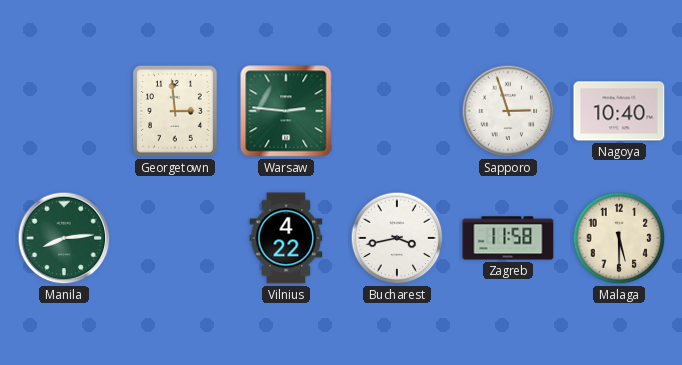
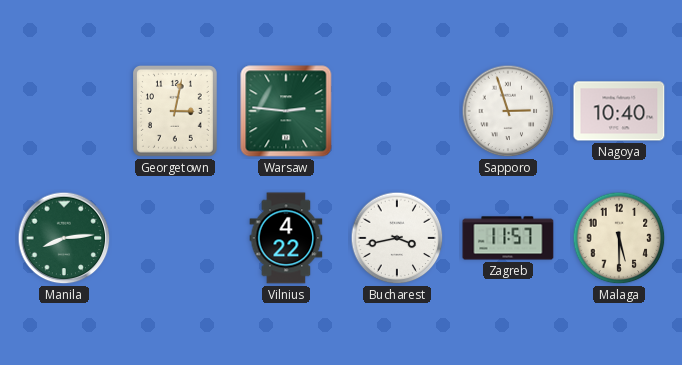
Georgetown: 2:59 -> 3:02
Zagreb: 11:58 -> 11:57
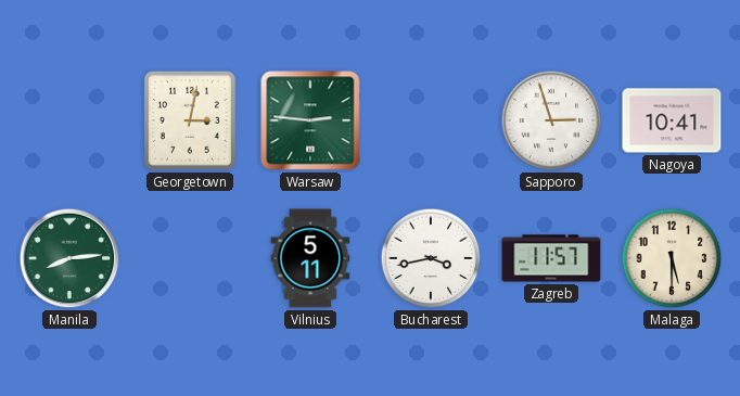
Nagoya: 10:40 -> 10:41
Vilnius: 4:22 -> 5:11
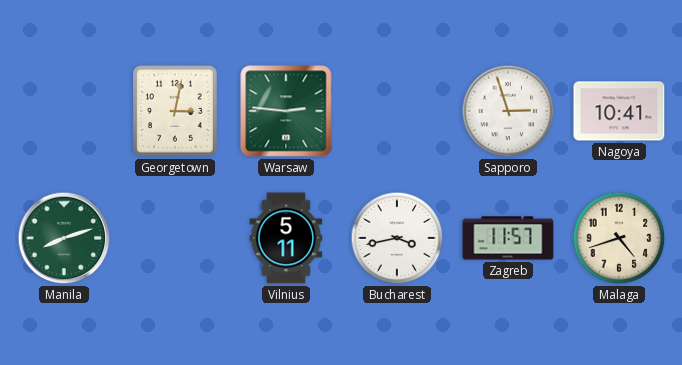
Manila: 8:14 -> 8:12
Malaga: 5:30 -> 4:42
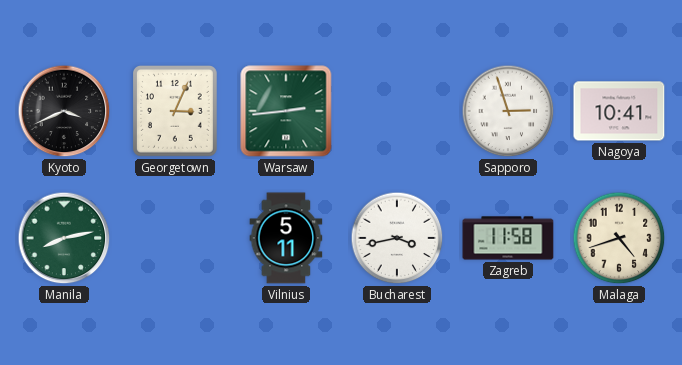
Kyoto: none -> 3:41
Georgetown: 3:02 -> 3:04
Warsaw: 2:46 -> 2:44
Manila: 8:12 -> 8:13
Zagreb: 11:57 -> 11:58
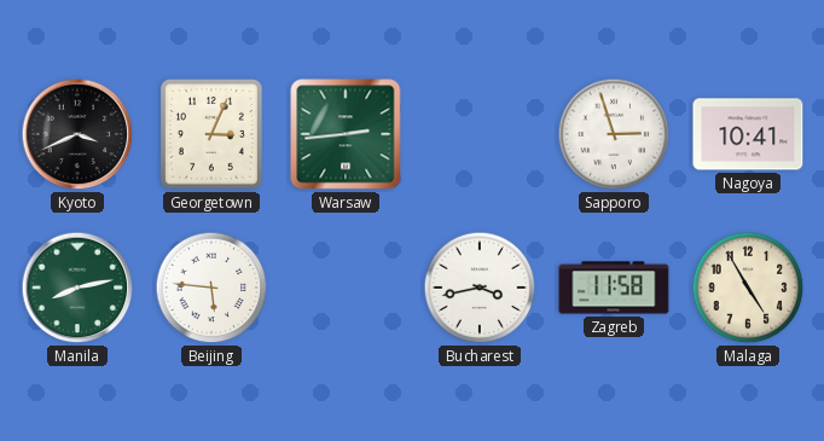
Beijing: none -> 5:46
Vilnius: 5:11 -> none
Malaga: 4:42 -> 4:55
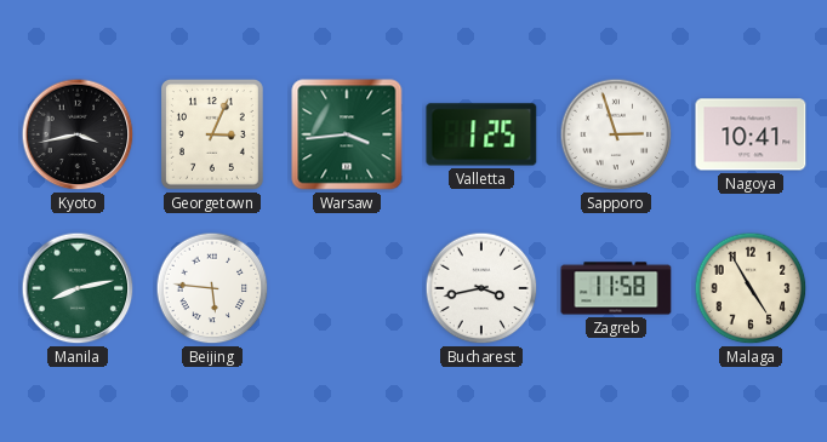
Kyoto: 3:41 -> 3:43
Warsaw: 2:44 -> 3:44
Valletta: none -> 1:25
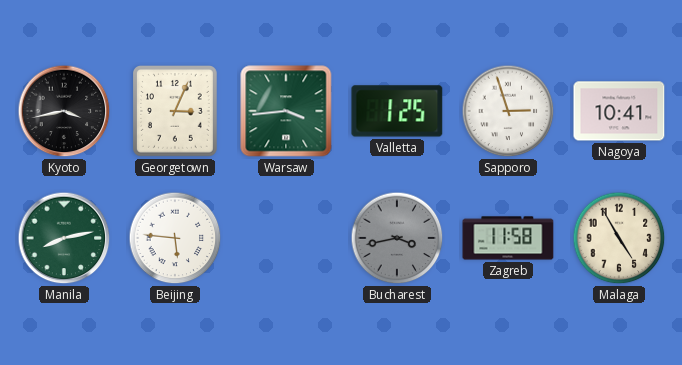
Bucharest dial: white -> grey
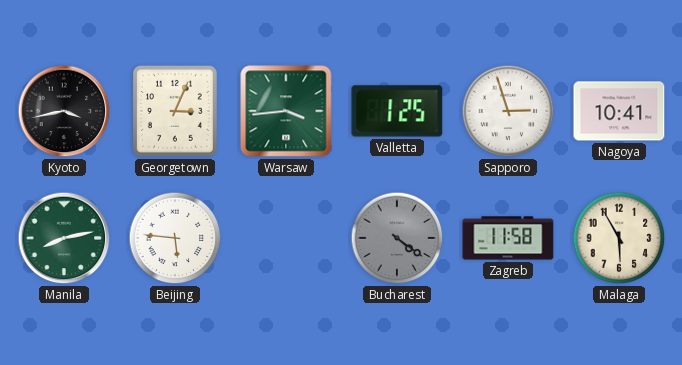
Bucharest: 3:43 -> 4:21
Malaga: 4:55 -> 5:55
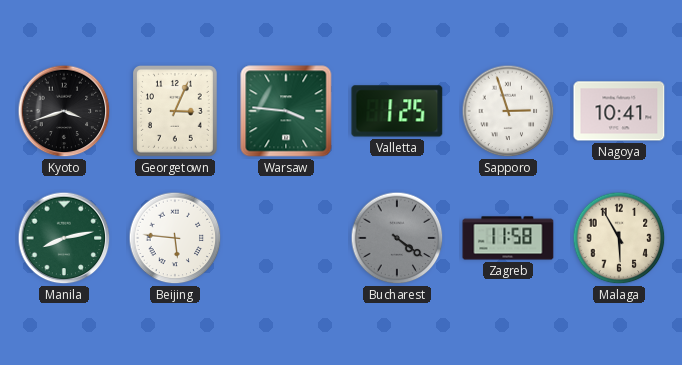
Kyoto: 3:43 -> 3:42
Warsaw: 3:44 -> 3:46
